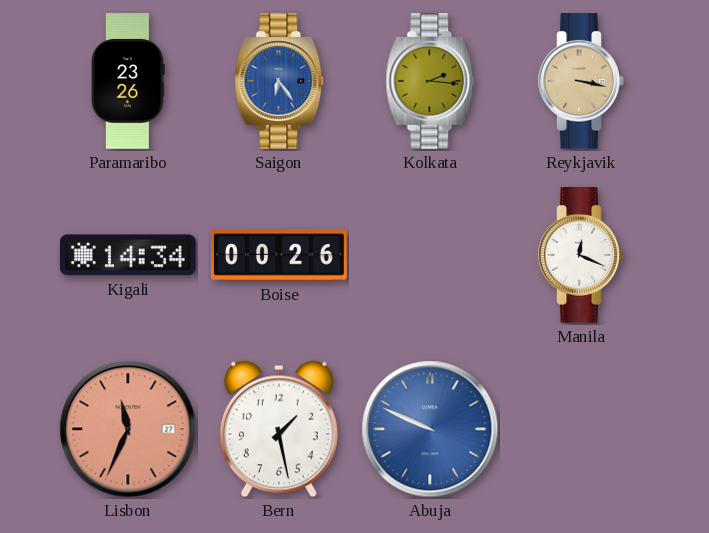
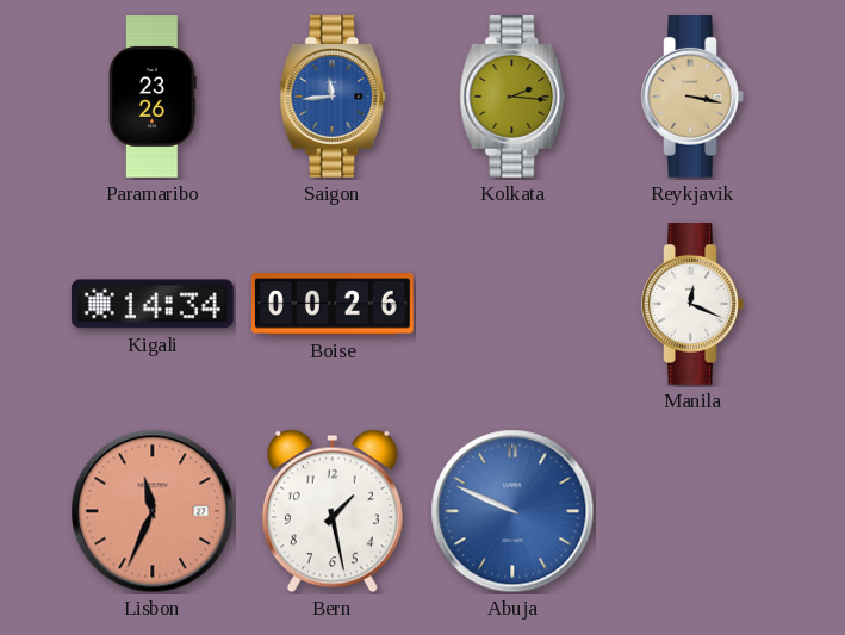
Saigon: 6:24 -> 11:44
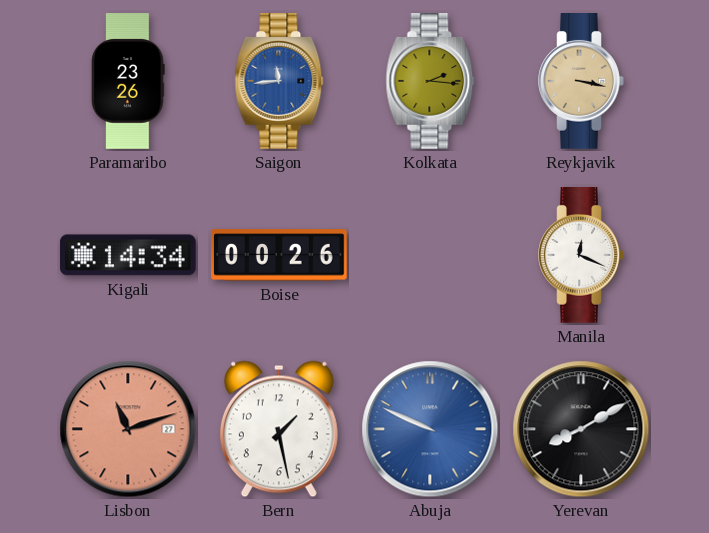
Lisbon: 11:34 -> 11:12
Yerevan: none -> 8:10
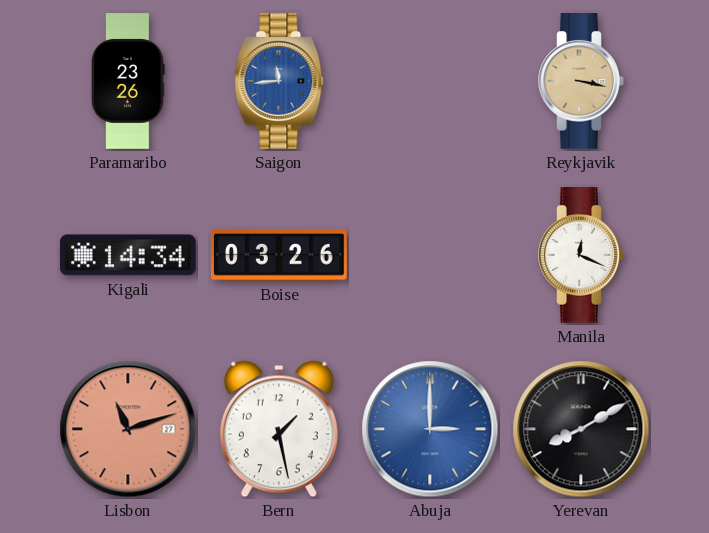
Kolkata: 2:16 -> none
Boise: 00:26 -> 03:26
Abuja: 9:49 -> 3:00
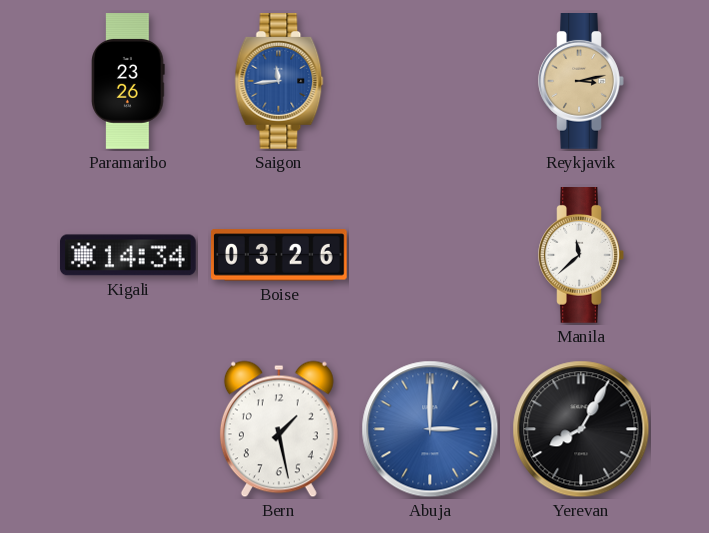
Reykjavik: 3:17 -> 3:13
Manila: 12:19 -> 11:38
Lisbon: 11:12 -> none
Yerevan: 8:10 -> 8:05
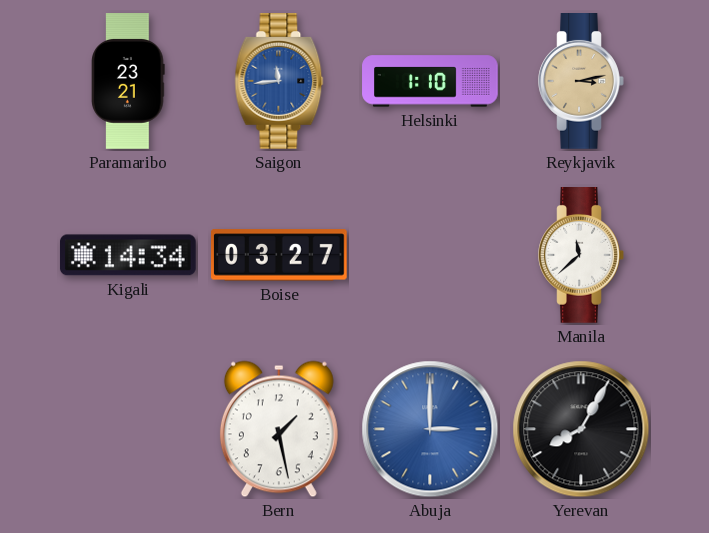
Paramaribo: 23:26 -> 23:21
Helsinki: none -> 1:10
Boise: 03:26 -> 03:27
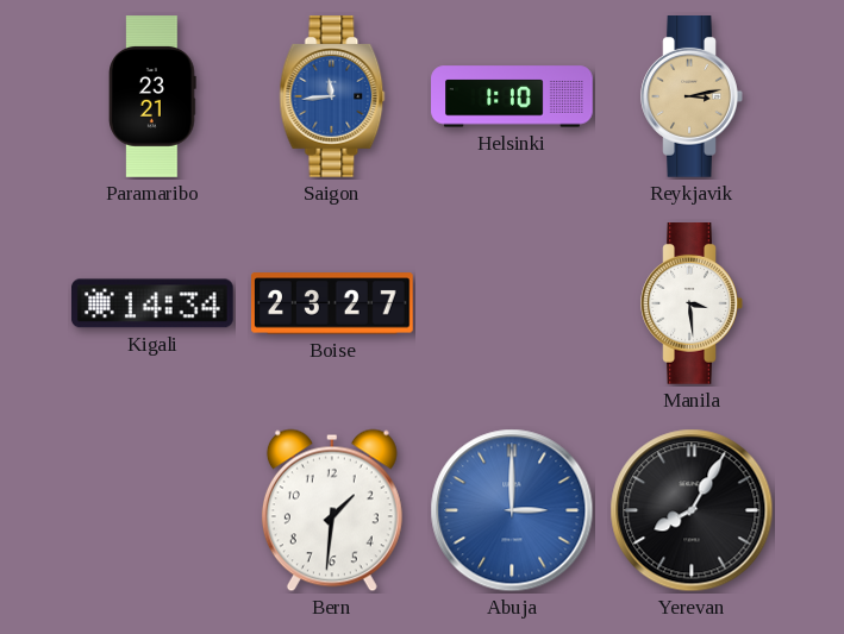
Boise: 03:27 -> 23:27
Manila: 11:38 -> 3:29
Bern: 1:28 -> 1:31
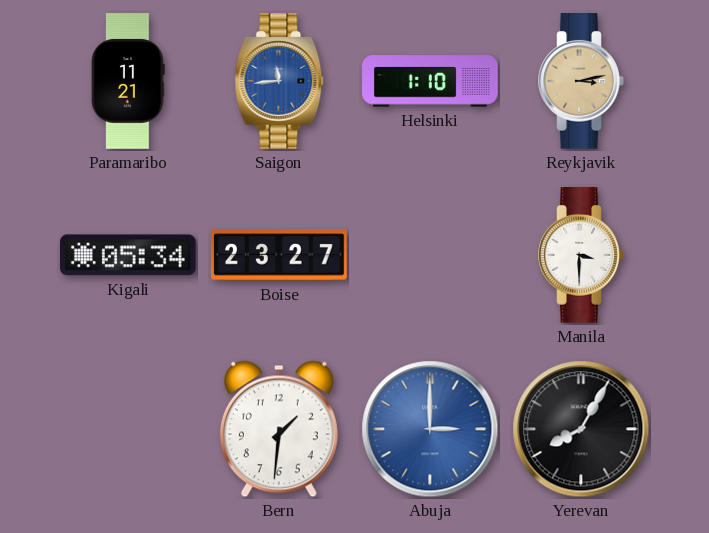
Paramaribo: 23:21 -> 11:21
Kigali: 14:34 -> 05:34
Manila: 3:29 -> 3:30
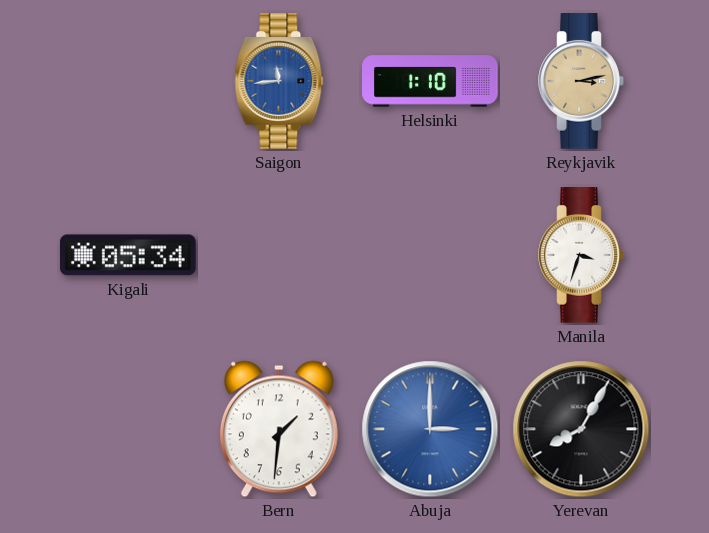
Paramaribo: 11:21 -> none
Boise: 23:27 -> none
Manila: 3:30 -> 3:33
